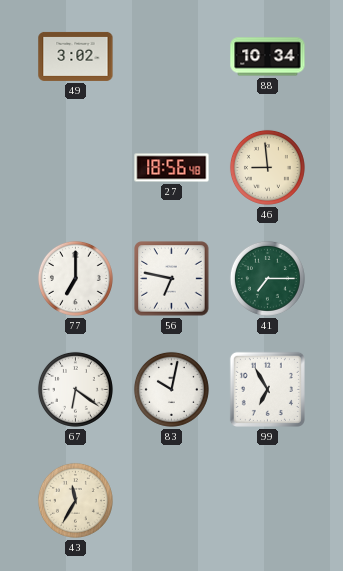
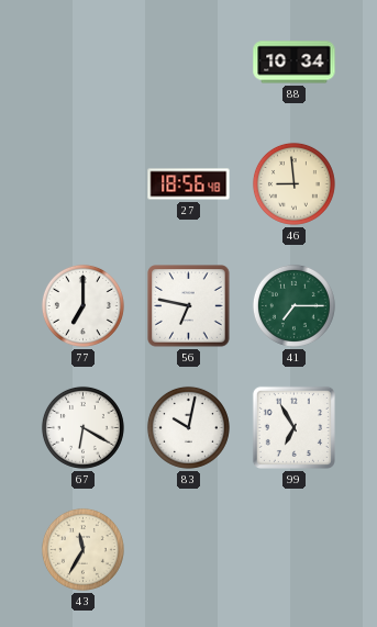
49: 3:02 -> none
67: 6:21 -> 6:20
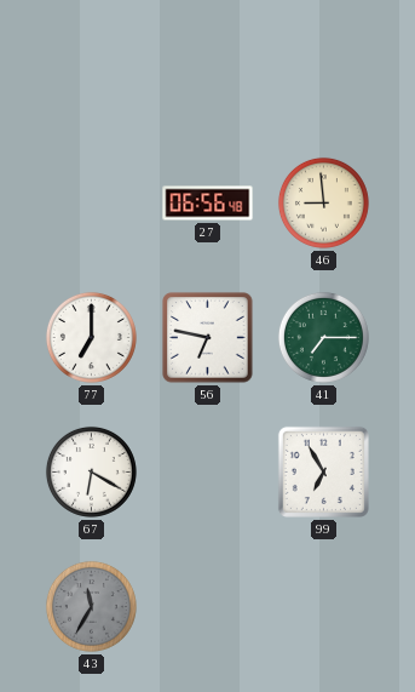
88: 10:34 -> none
27: 18:56 -> 06:56
83: 10:02 -> none
43 dial: cream -> grey
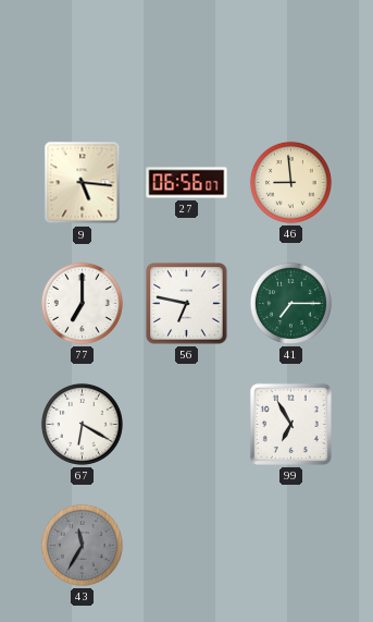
9: none -> 5:16
27: 06:56:48 -> 06:56:07
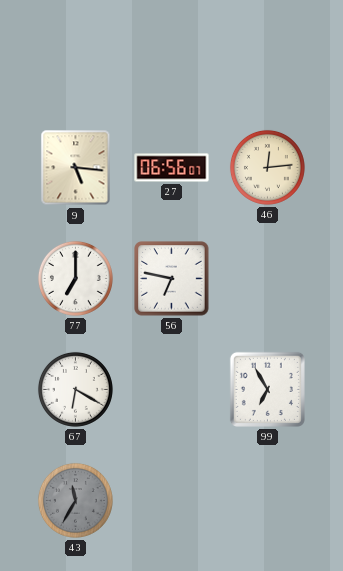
46: 8:59 -> 12:14
41: 7:15 -> none
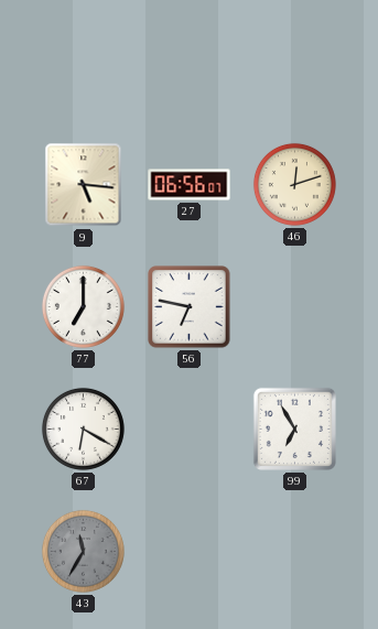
46: 12:14 -> 12:12
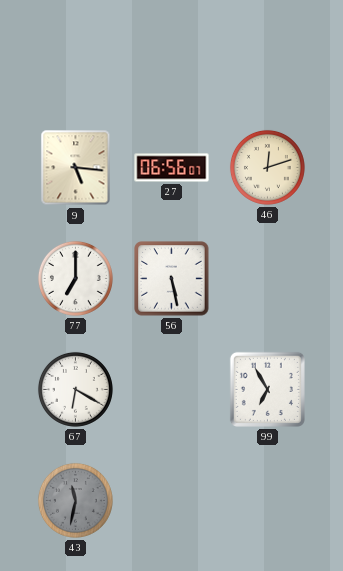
56: 6:47 -> 5:28
43: 11:35 -> 11:32
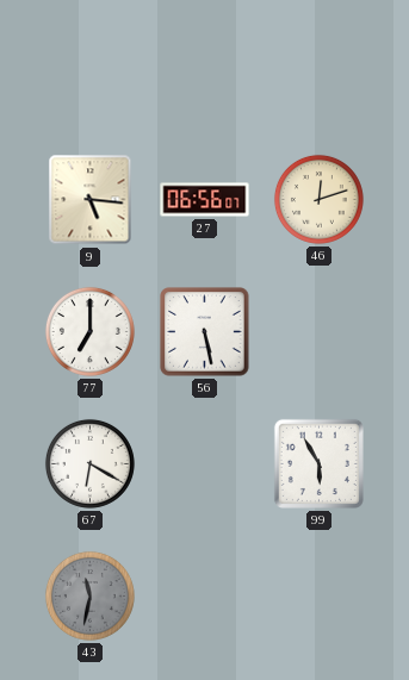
99: 6:55 -> 5:55
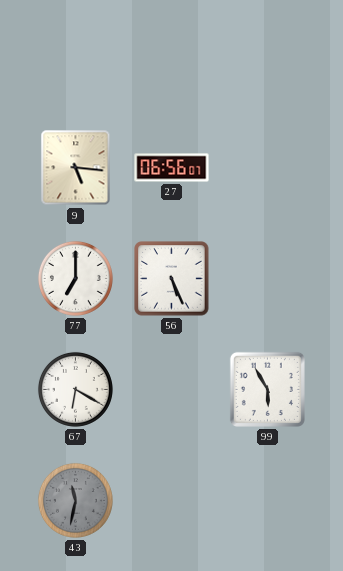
46: 12:12 -> none
56: 5:28 -> 5:26
